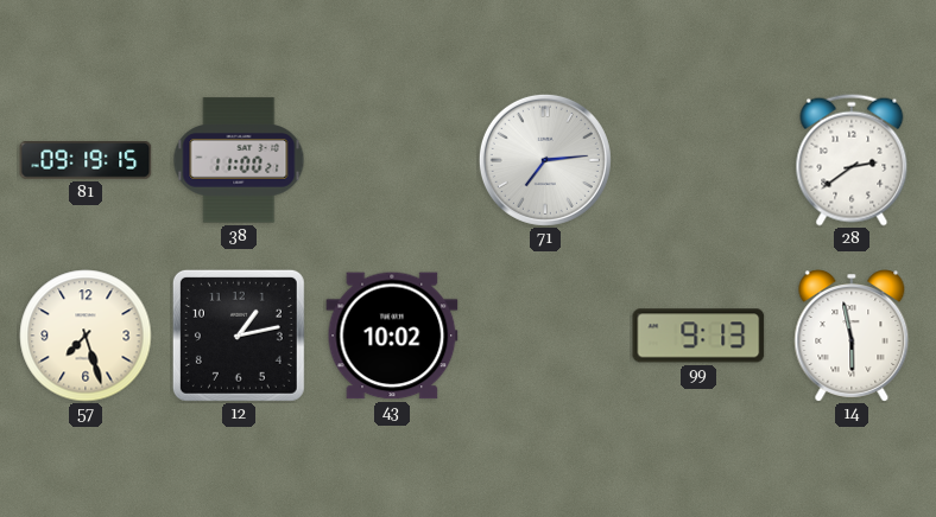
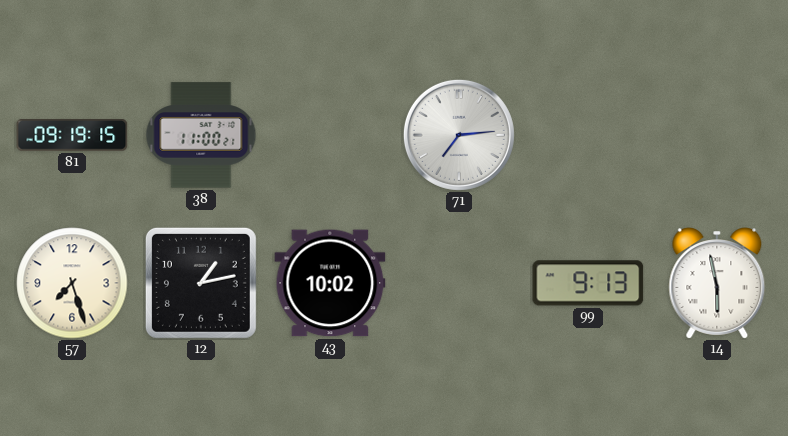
28: 2:39 -> none
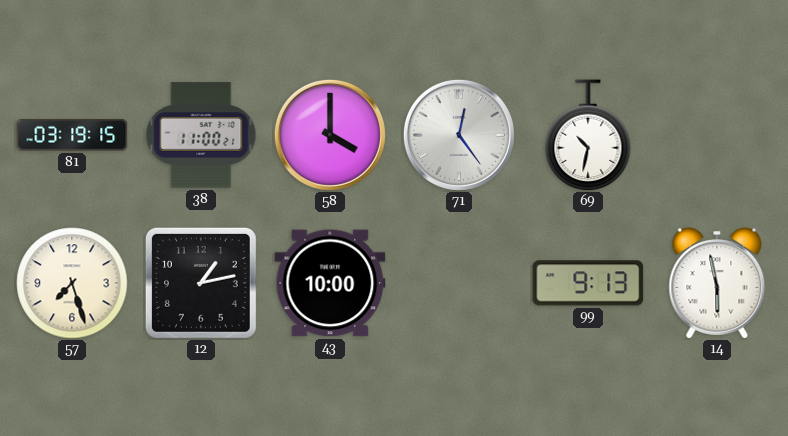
81: 09:19 -> 03:19
58: none -> 4:00
71: 7:14 -> 12:24
69: none -> 10:32
43: 10:02 -> 10:00
